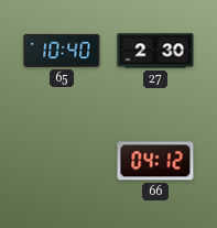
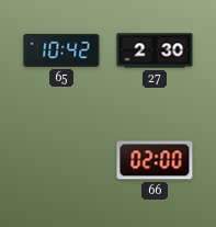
65: 10:40 -> 10:42
66: 04:12 -> 02:00
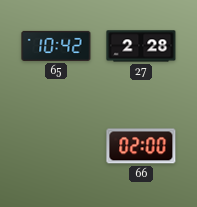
27: 2:30 -> 2:28
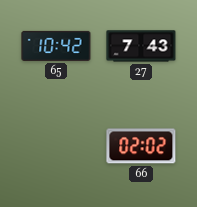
27: 2:28 -> 7:43
66: 02:00 -> 02:02
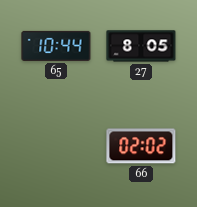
65: 10:42 -> 10:44
27: 7:43 -> 8:05
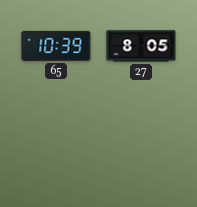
65: 10:44 -> 10:39
66: 02:02 -> none
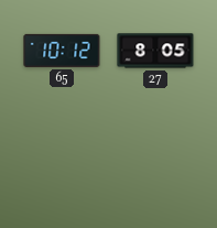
65: 10:39 -> 10:12
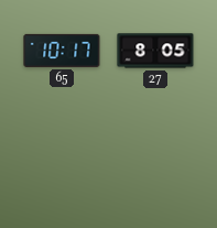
65: 10:12 -> 10:17
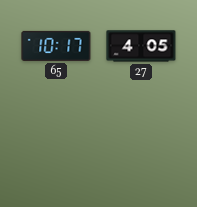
27: 8:05 -> 4:05
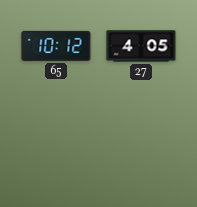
65: 10:17 -> 10:12
